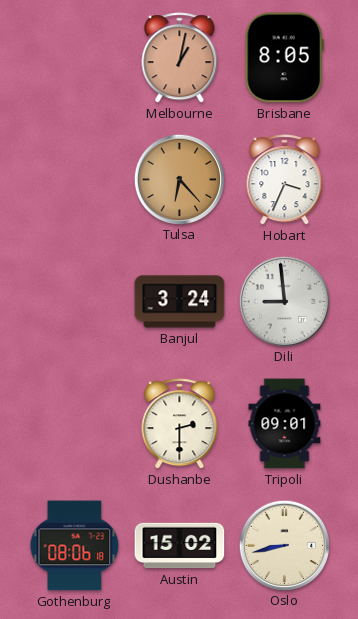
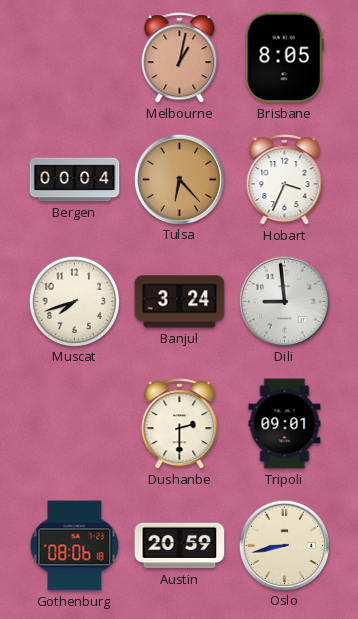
Bergen: none -> 00:04
Muscat: none -> 7:42
Austin: 15:02 -> 20:59
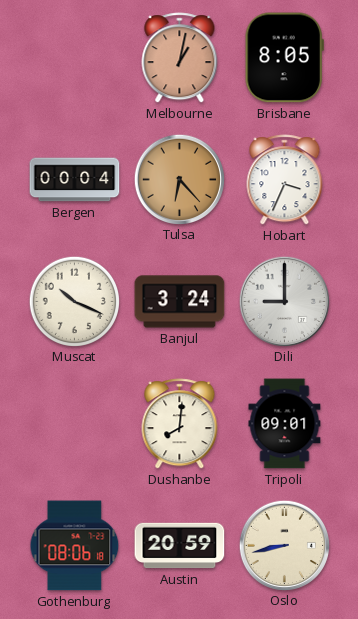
Muscat: 7:42 -> 10:19
Dili: 8:59 -> 9:00
Dushanbe: 2:30 -> 8:01
